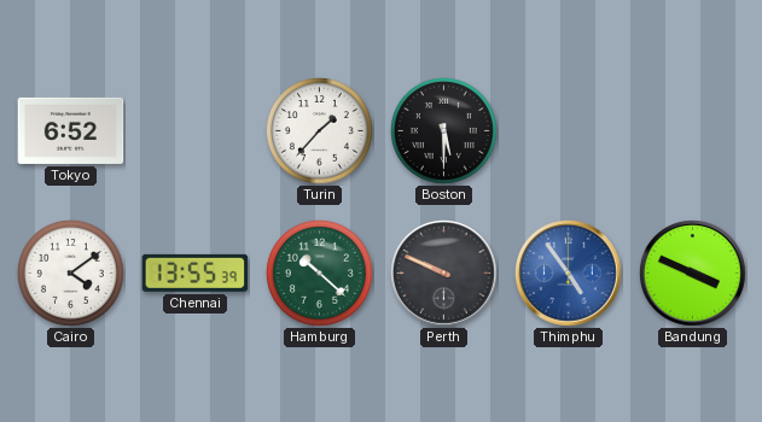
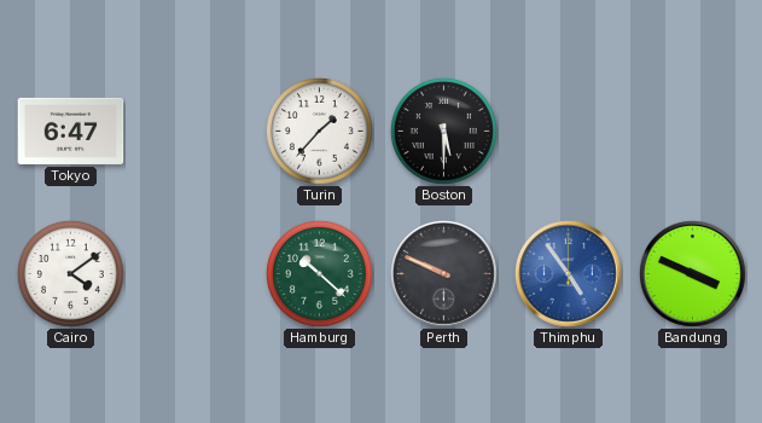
Tokyo: 6:52 -> 6:47
Chennai: 13:55 -> none
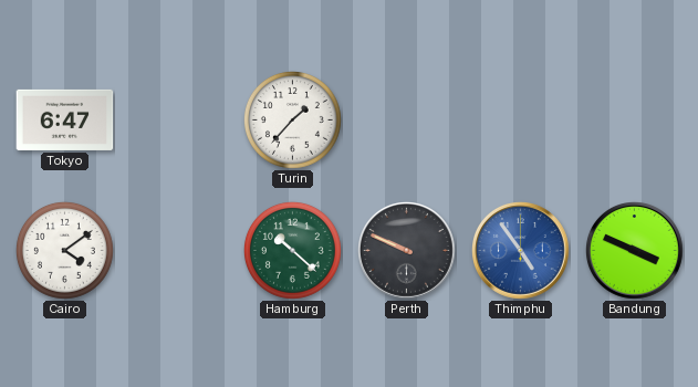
Boston: 5:30 -> none
